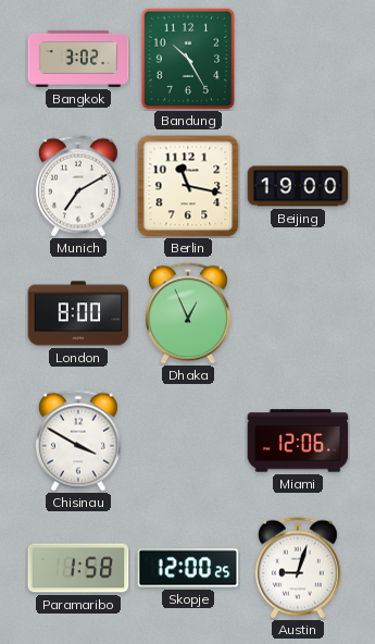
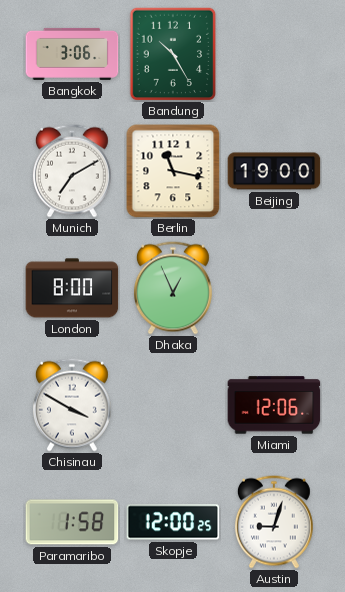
Bangkok: 3:02 -> 3:06
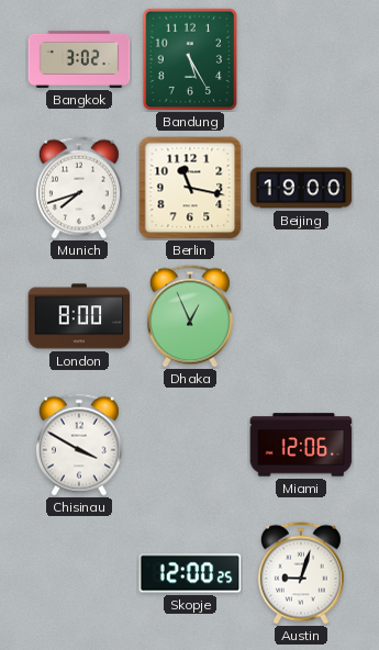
Bangkok: 3:06 -> 3:02
Bandung: 10:25 -> 5:25
Munich: 7:10 -> 7:42
Paramaribo: 1:58 -> none
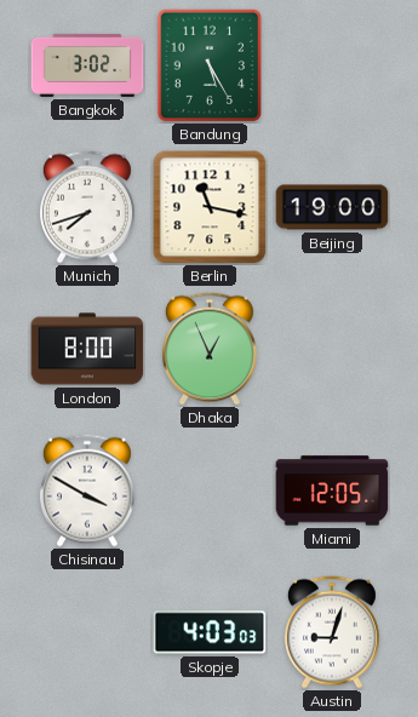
Miami: 12:06 -> 12:05
Skopje: 12:00 -> 4:03
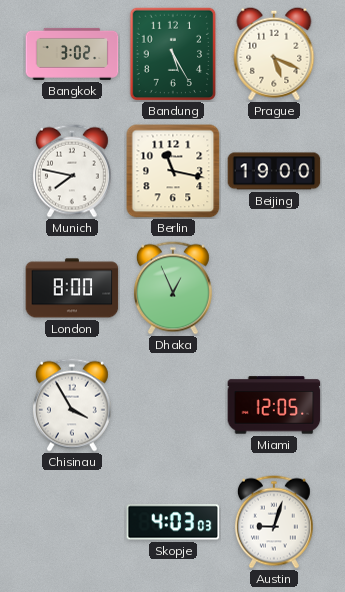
Prague: none -> 5:19
Munich: 7:42 -> 7:47
Chisinau: 3:50 -> 3:55
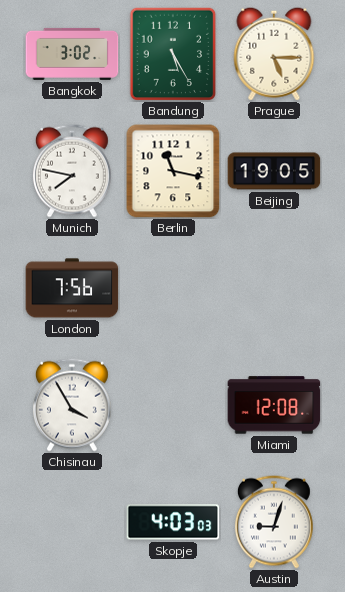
Prague: 5:19 -> 5:15
Beijing: 19:00 -> 19:05
London: 8:00 -> 7:56
Dhaka: 12:56 -> none
Miami: 12:05 -> 12:08
